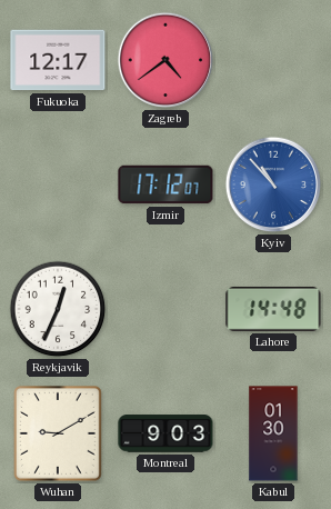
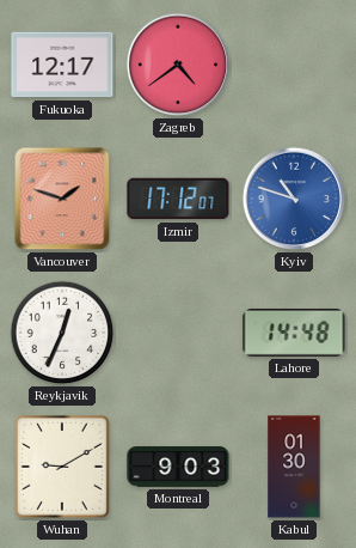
Vancouver: none -> 1:48
Kyiv: 10:53 -> 10:48
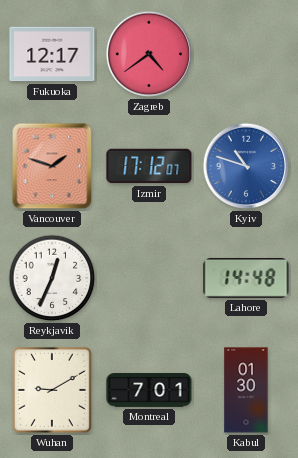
Montreal: 9:03 -> 7:01
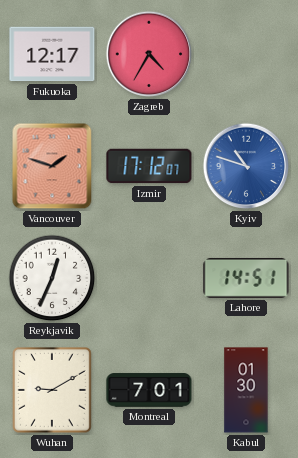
Zagreb: 4:39 -> 4:35
Lahore: 14:48 -> 14:51
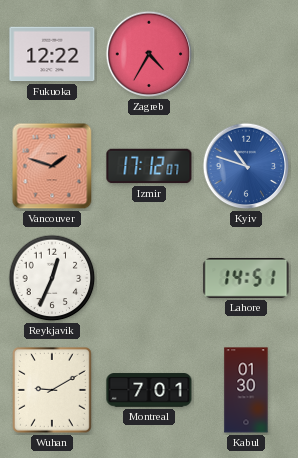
Fukuoka: 12:17 -> 12:22
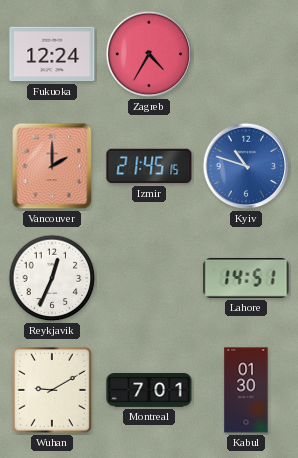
Fukuoka: 12:22 -> 12:24
Vancouver: 1:48 -> 2:00
Izmir: 17:12 -> 21:45
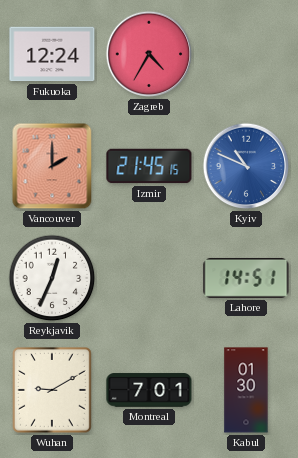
Kyiv: 10:48 -> 10:49
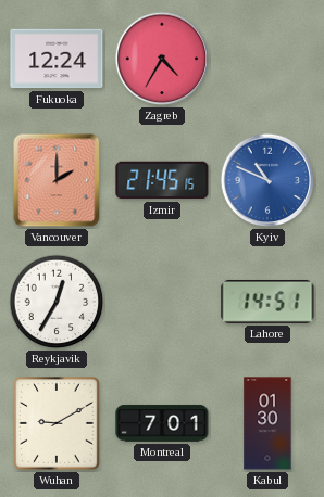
Reykjavik: 12:34 -> 12:35
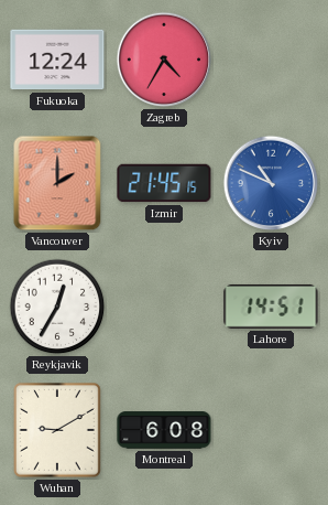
Montreal: 7:01 -> 6:08
Kabul: 01:30 -> none
